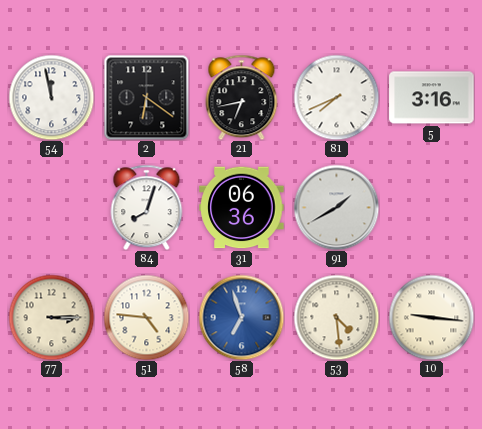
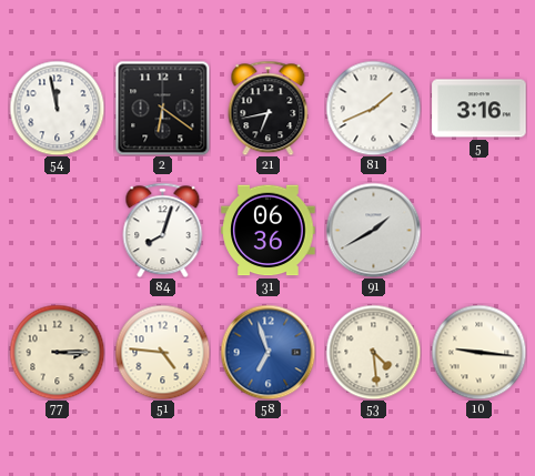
81: 7:41 -> 1:41
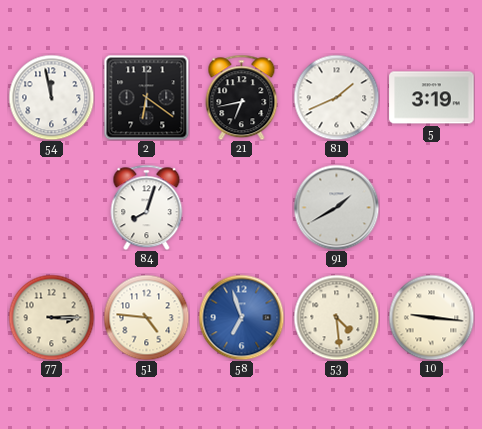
5: 3:16 -> 3:19
31: 06:36 -> none
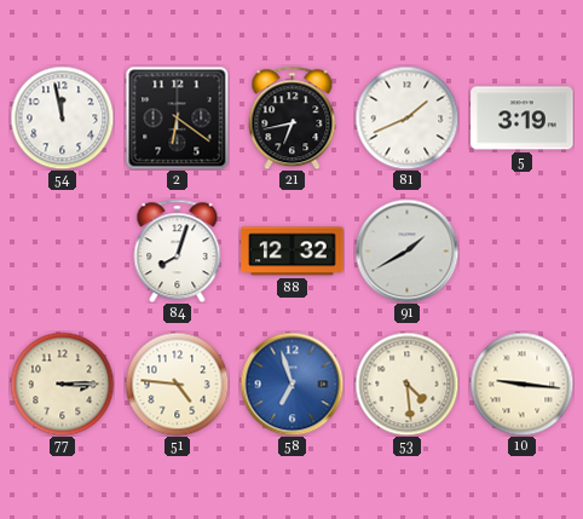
88: none -> 12:32
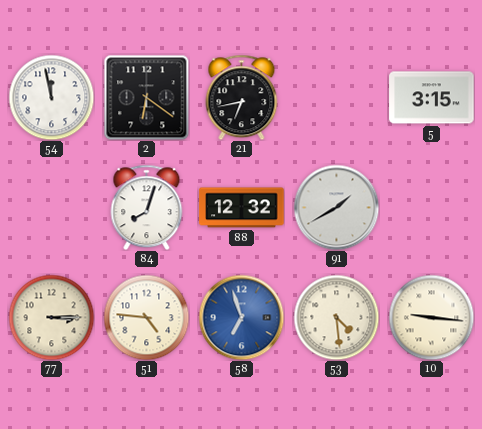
81: 1:41 -> none
5: 3:19 -> 3:15
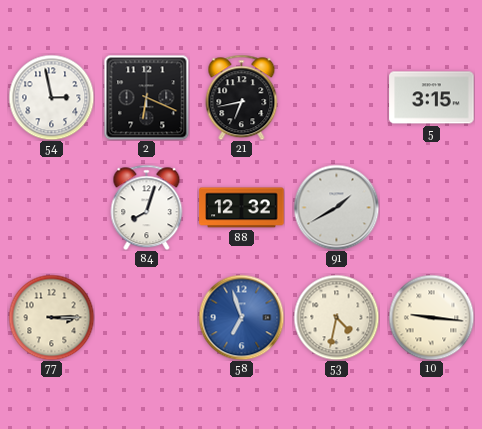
54: 11:58 -> 2:58
2: 6:21 -> 6:19
51: 4:46 -> none
53: 4:29 -> 4:32
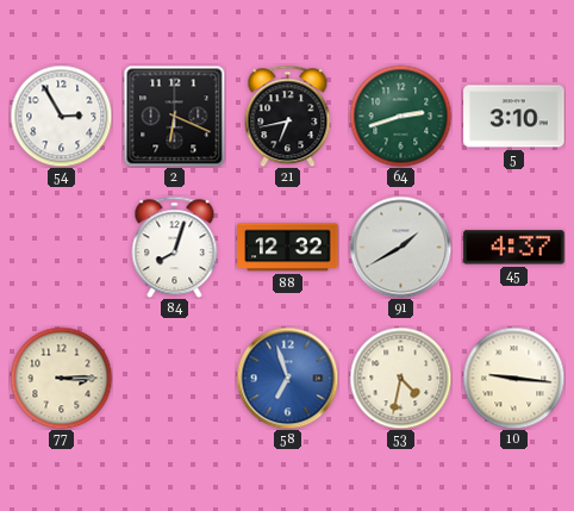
54: 2:58 -> 2:55
64: none -> 2:42
5: 3:15 -> 3:10
45: none -> 4:37
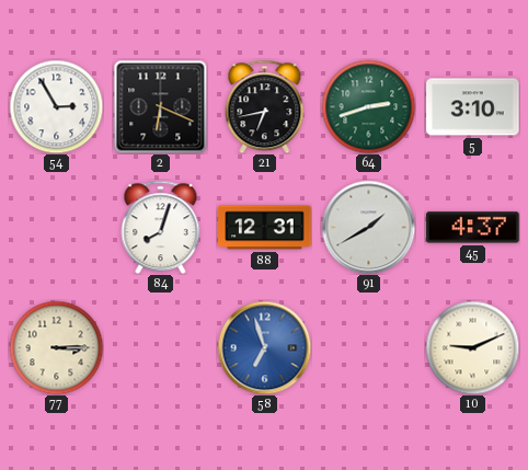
88: 12:32 -> 12:31
53: 4:32 -> none
10: 9:16 -> 9:11
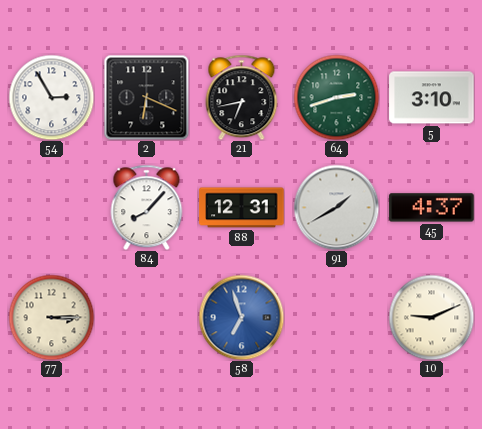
84: 8:03 -> 8:07
